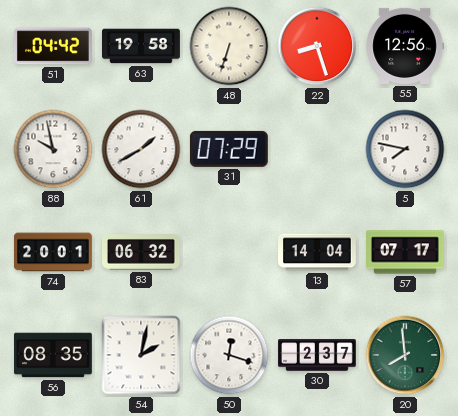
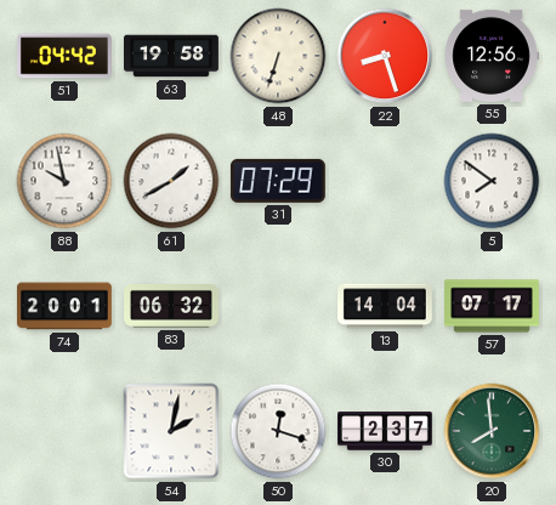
5: 7:47 -> 7:51
56: 08:35 -> none
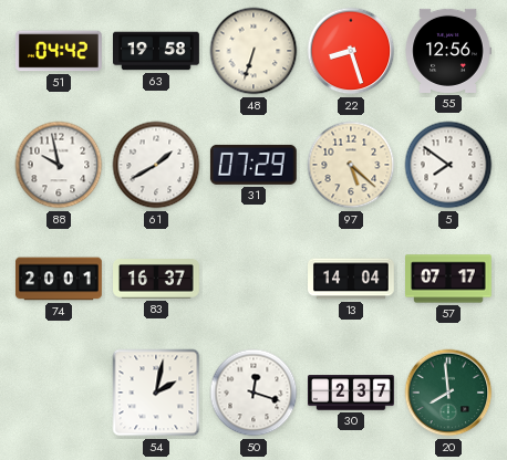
97: none -> 5:22
83: 06:32 -> 16:37
